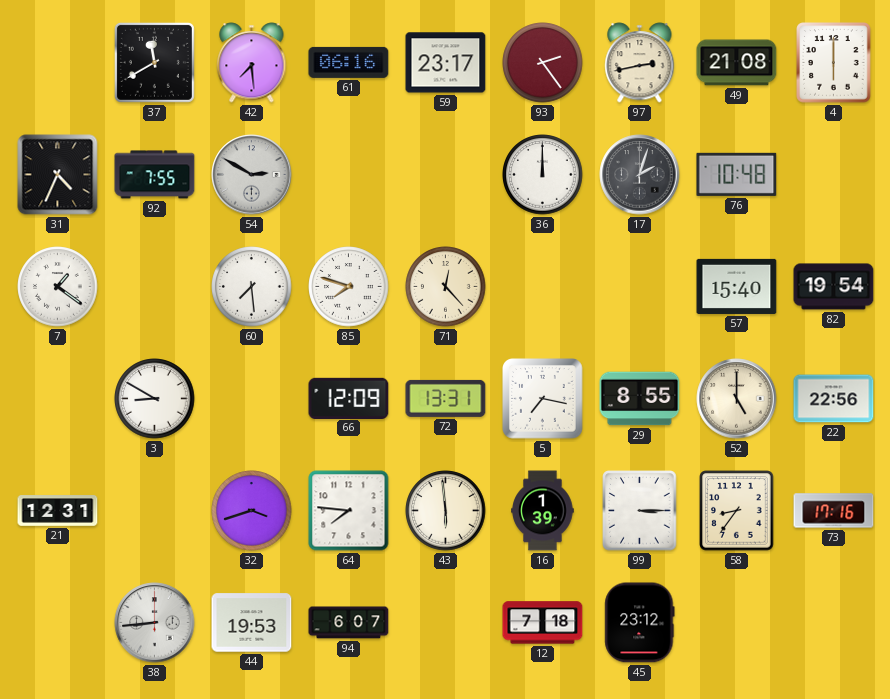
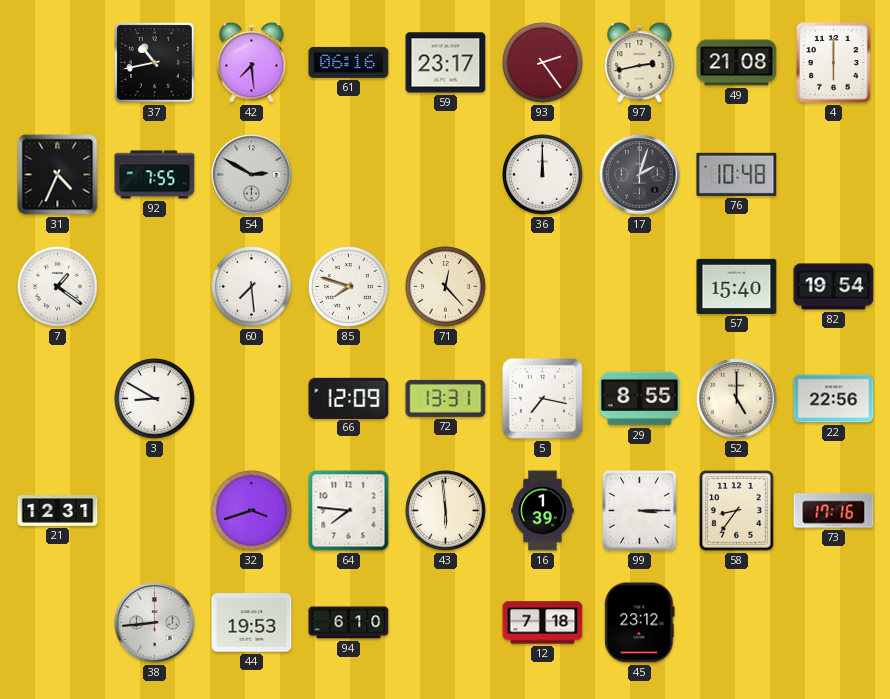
37: 11:40 -> 10:43
94: 6:07 -> 6:10
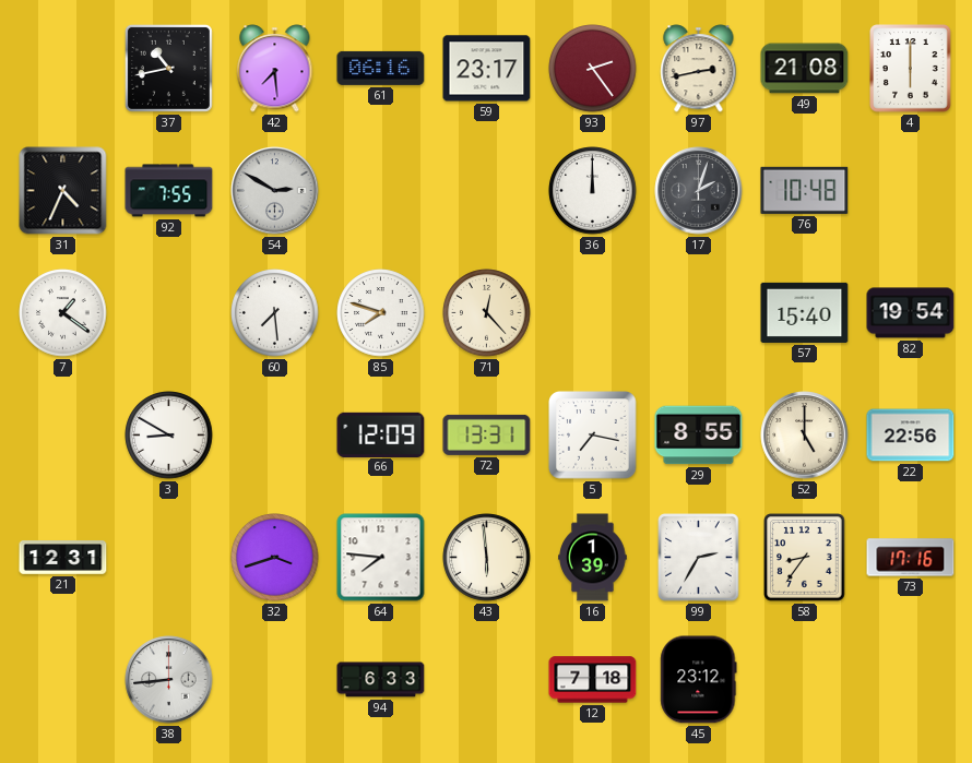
99: 3:15 -> 2:35
44: 19:53 -> none
94: 6:10 -> 6:33
